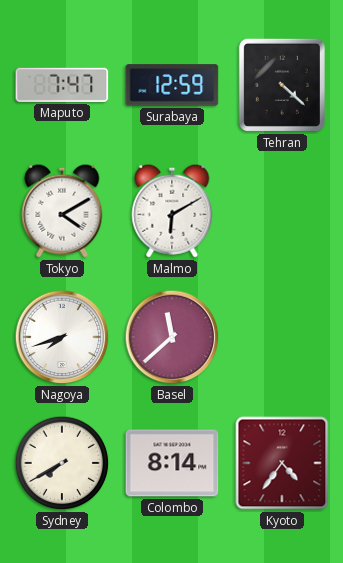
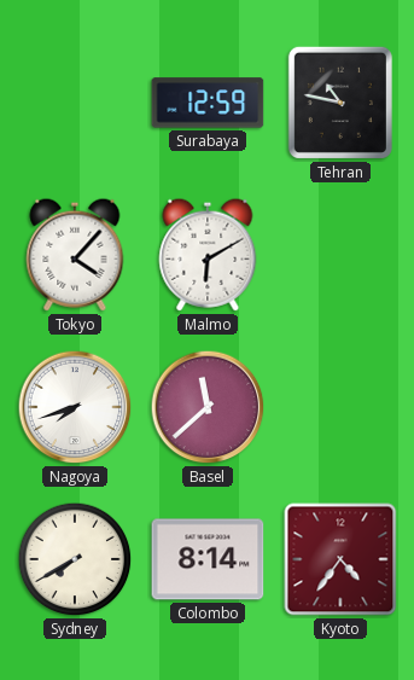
Maputo: 7:47 -> none
Tehran: 4:22 -> 10:47
Tokyo: 4:10 -> 4:07
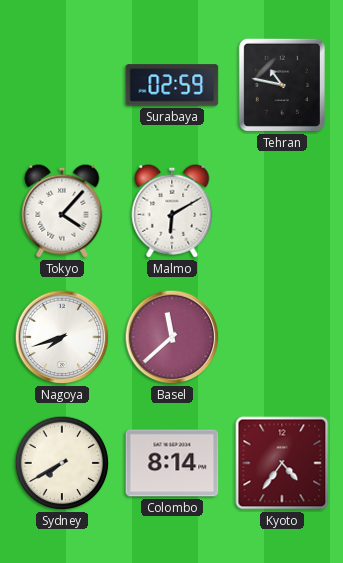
Surabaya: 12:59 -> 02:59
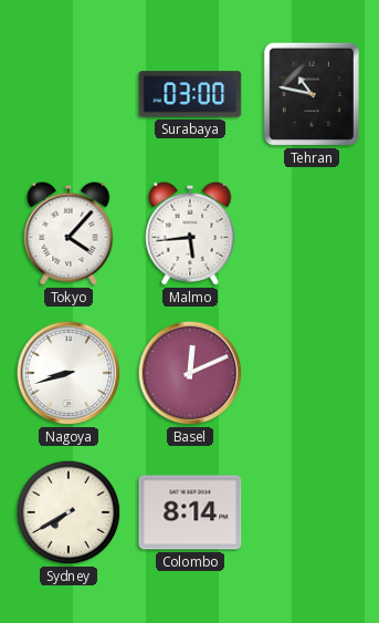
Surabaya: 02:59 -> 03:00
Malmo: 6:10 -> 5:44
Nagoya: 7:42 -> 8:42
Basel: 11:38 -> 12:11
Kyoto: 4:36 -> none
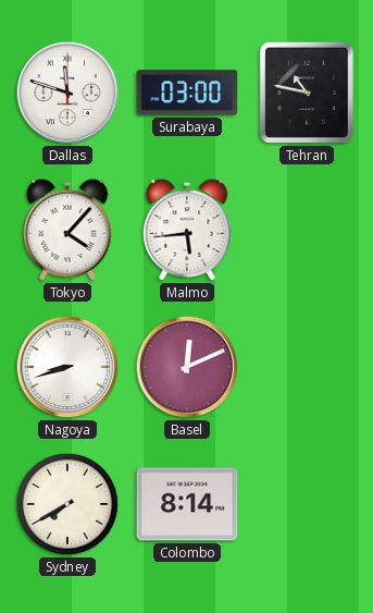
Dallas: none -> 11:48
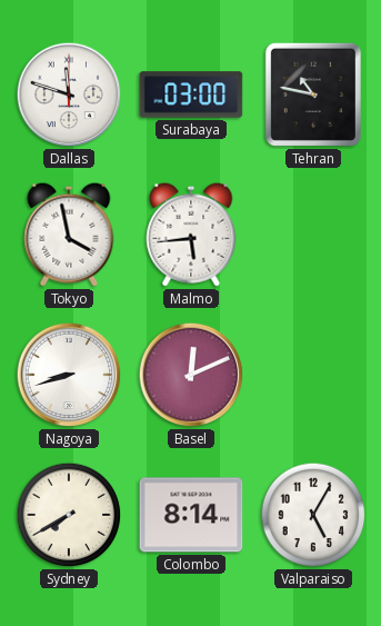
Tokyo: 4:07 -> 3:58
Valparaiso: none -> 5:05
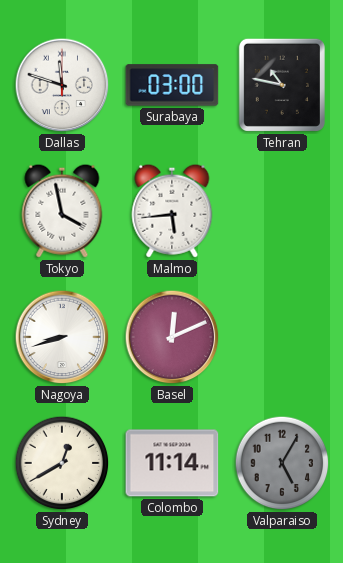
Sydney: 7:40 -> 12:40
Colombo: 8:14 -> 11:14
Valparaiso dial: white -> grey
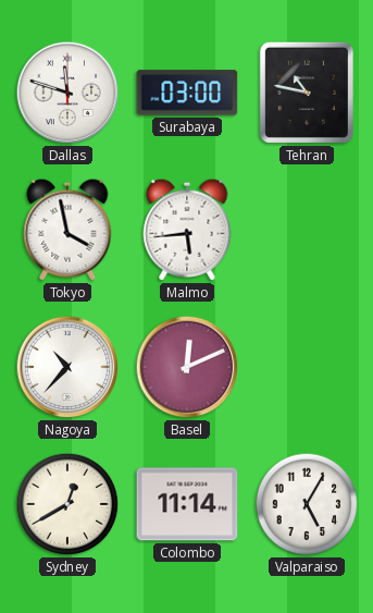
Nagoya: 8:42 -> 10:37
Valparaiso dial: grey -> white
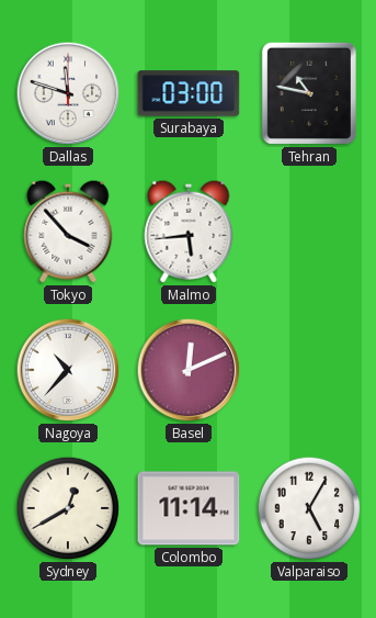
Tokyo: 3:58 -> 3:53
